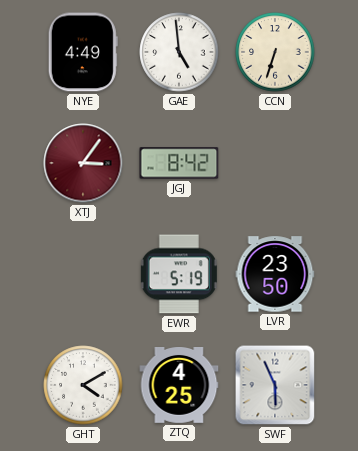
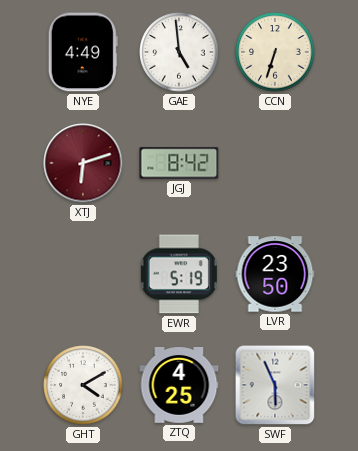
XTJ: 3:06 -> 6:12
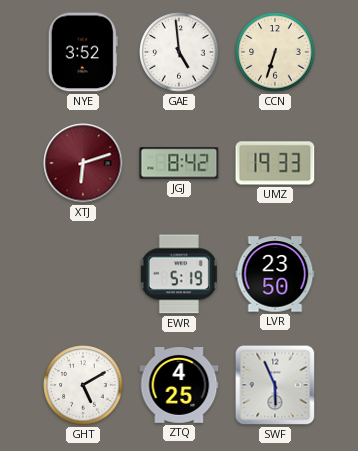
NYE: 4:49 -> 3:52
UMZ: none -> 19:33
GHT: 4:10 -> 5:10
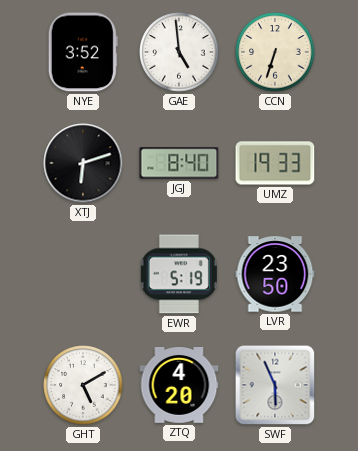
XTJ dial: burgundy -> black
JGJ: 8:42 -> 8:40
ZTQ: 4:25 -> 4:20
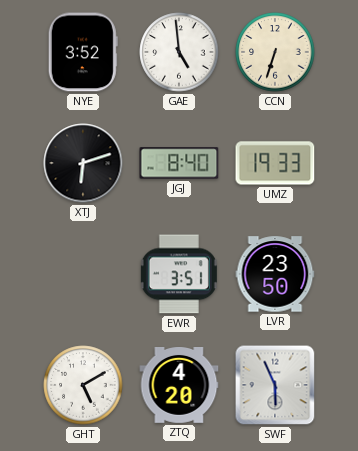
EWR: 5:19 -> 3:51
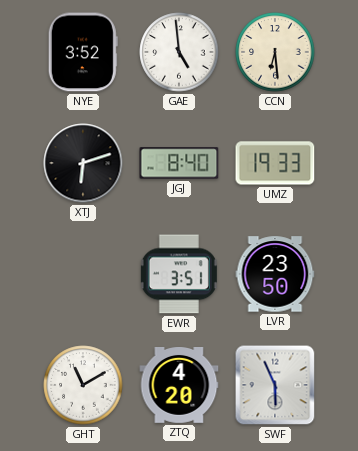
CCN: 6:33 -> 6:29
GHT: 5:10 -> 11:10
